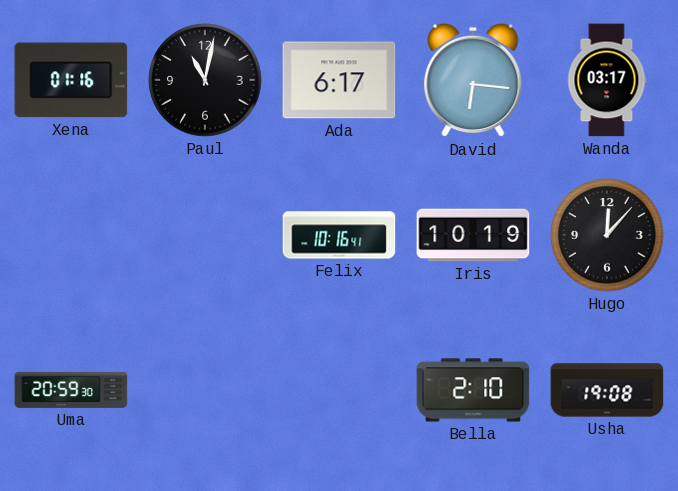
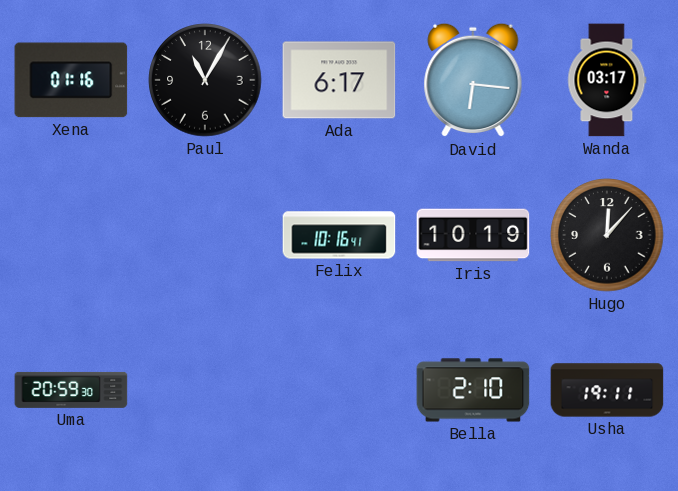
Paul: 11:02 -> 11:05
Usha: 19:08 -> 19:11
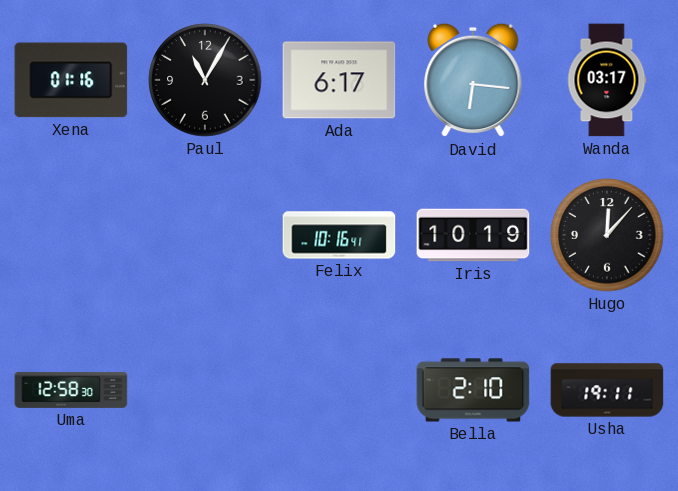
Uma: 20:59 -> 12:58
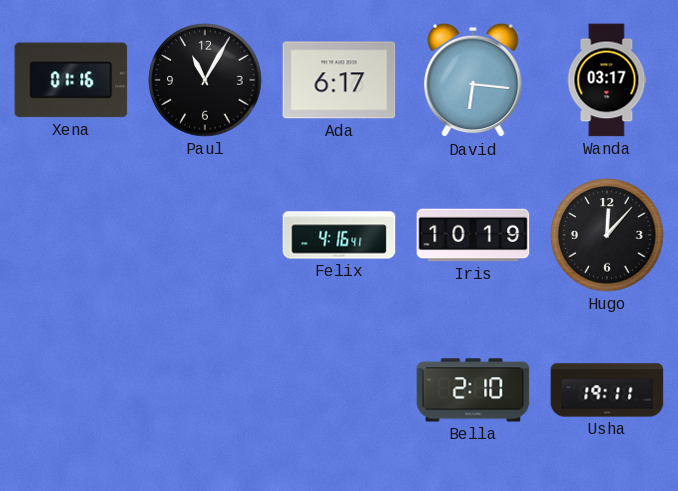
Felix: 10:16 -> 4:16
Uma: 12:58 -> none
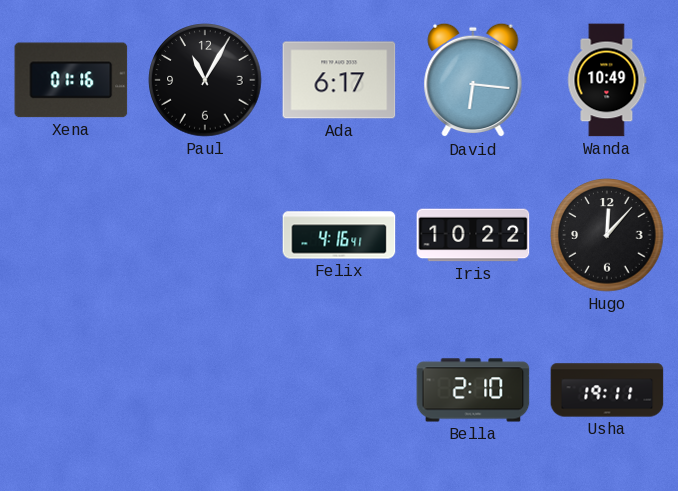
Wanda: 03:17 -> 10:49
Iris: 10:19 -> 10:22
